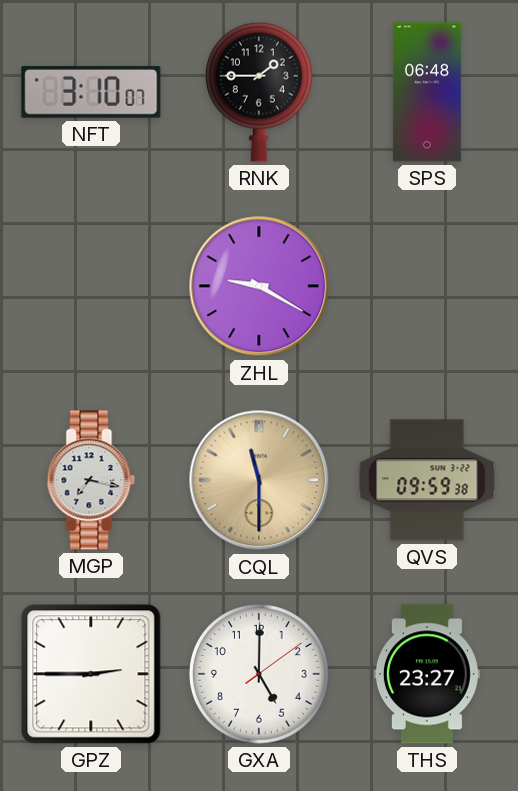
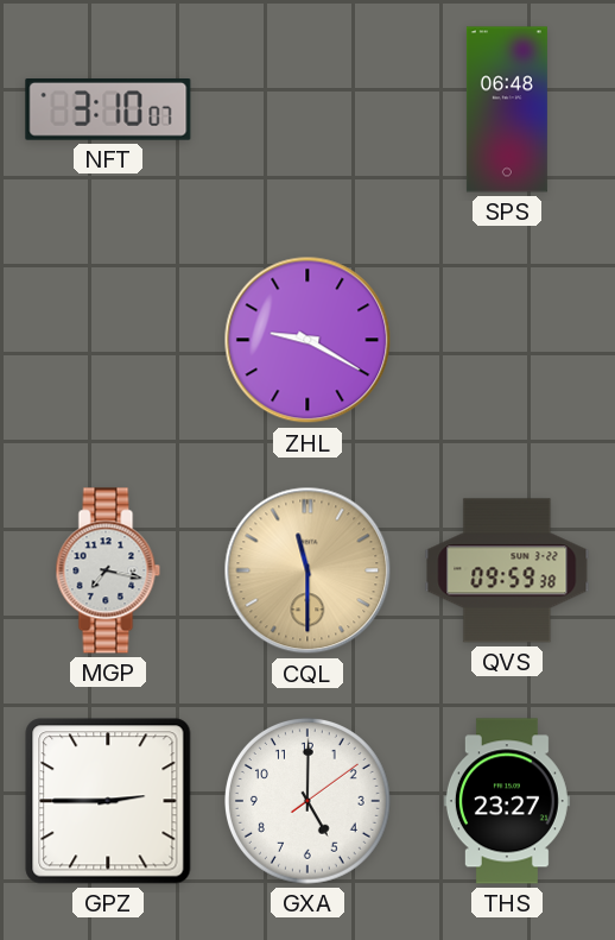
RNK: 1:45 -> none
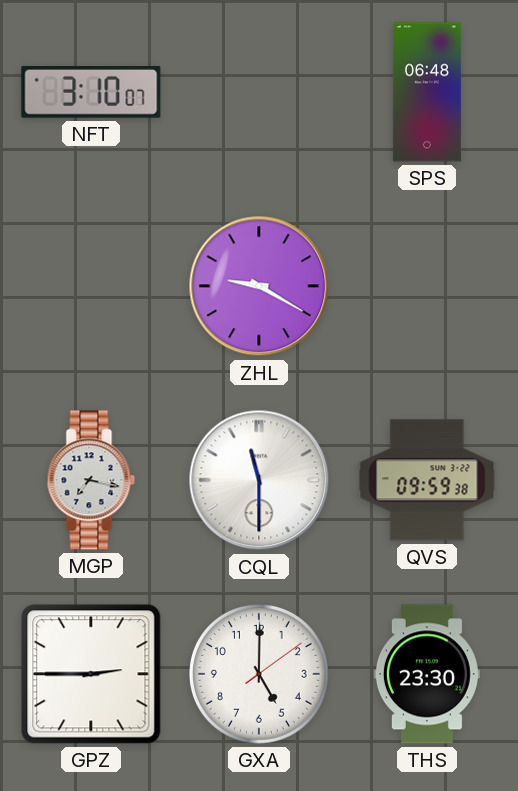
CQL dial: champagne -> white
THS: 23:27 -> 23:30
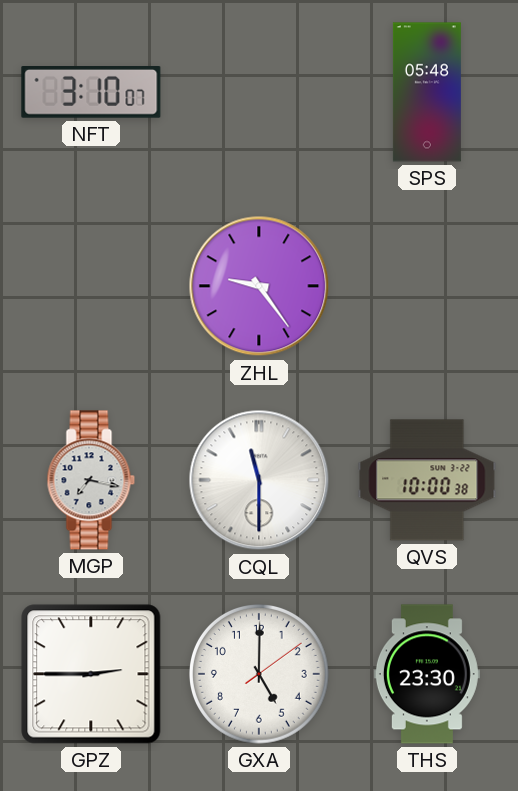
SPS: 06:48 -> 05:48
ZHL: 9:20 -> 9:24
QVS: 09:59 -> 10:00
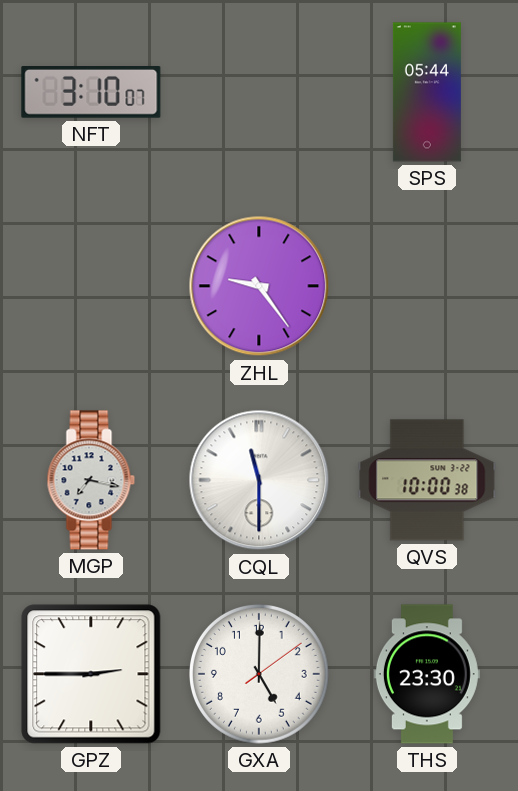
SPS: 05:48 -> 05:44
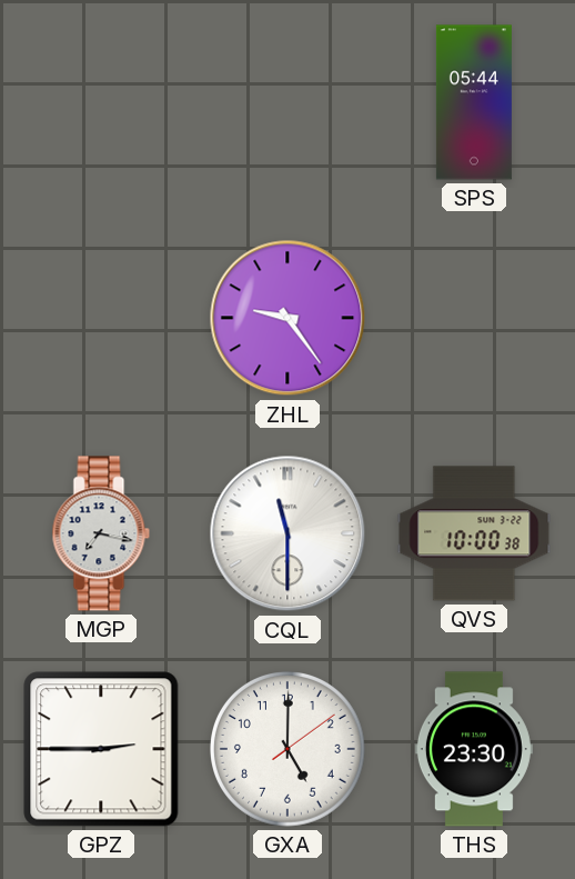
NFT: 3:10 -> none
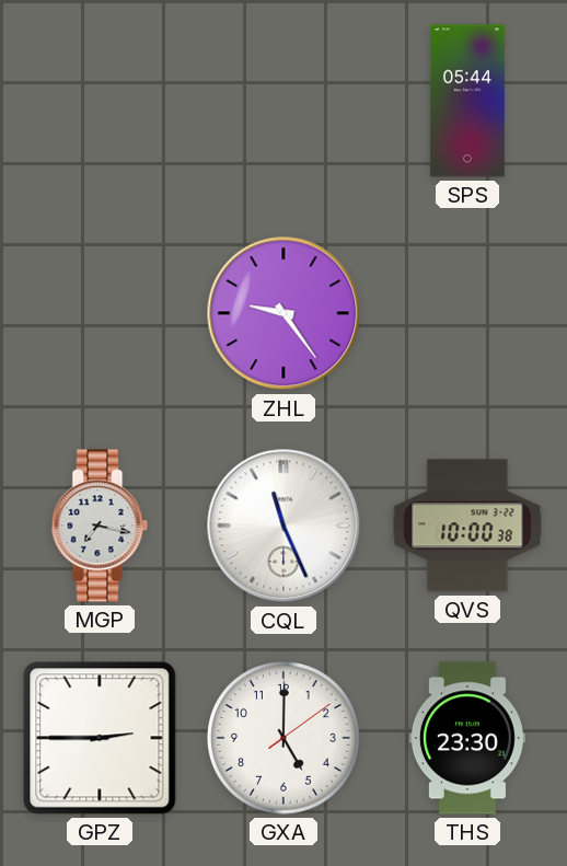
CQL: 11:30 -> 11:26
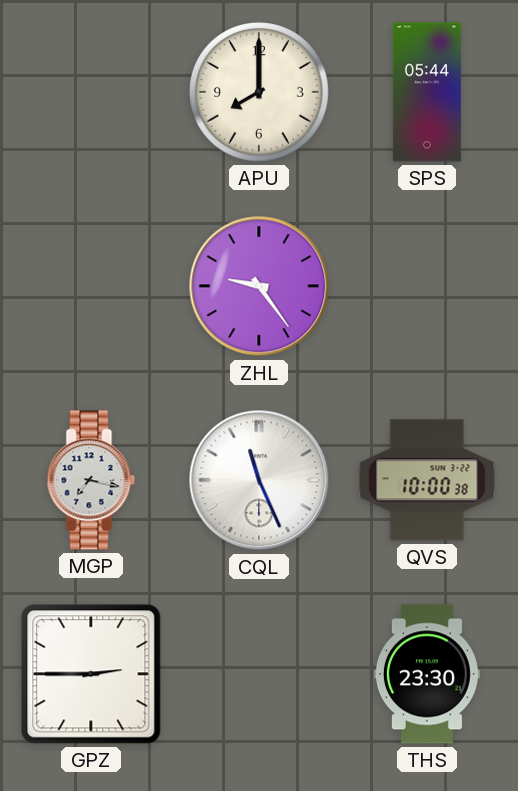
APU: none -> 8:00
GXA: 5:00 -> none
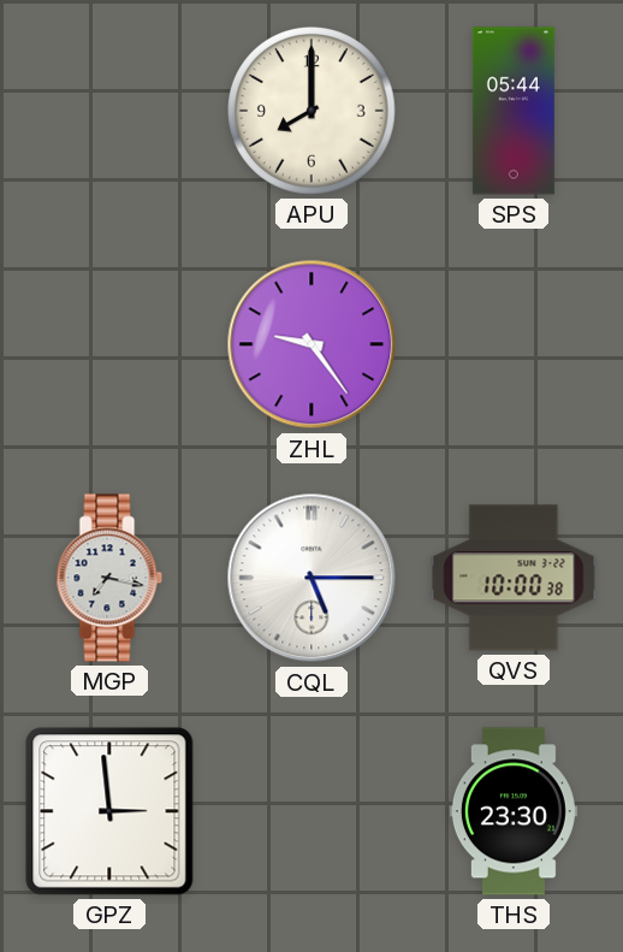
CQL: 11:26 -> 5:15
GPZ: 2:45 -> 2:59
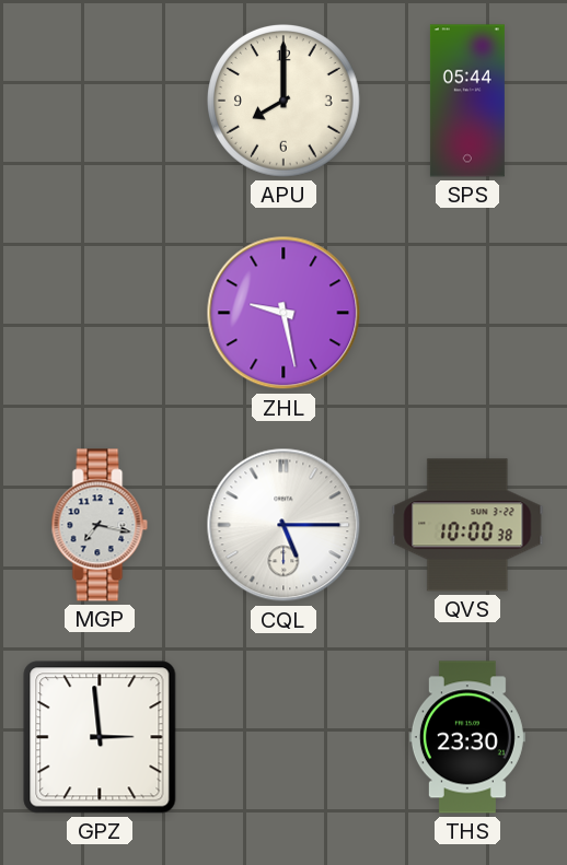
ZHL: 9:24 -> 9:28
